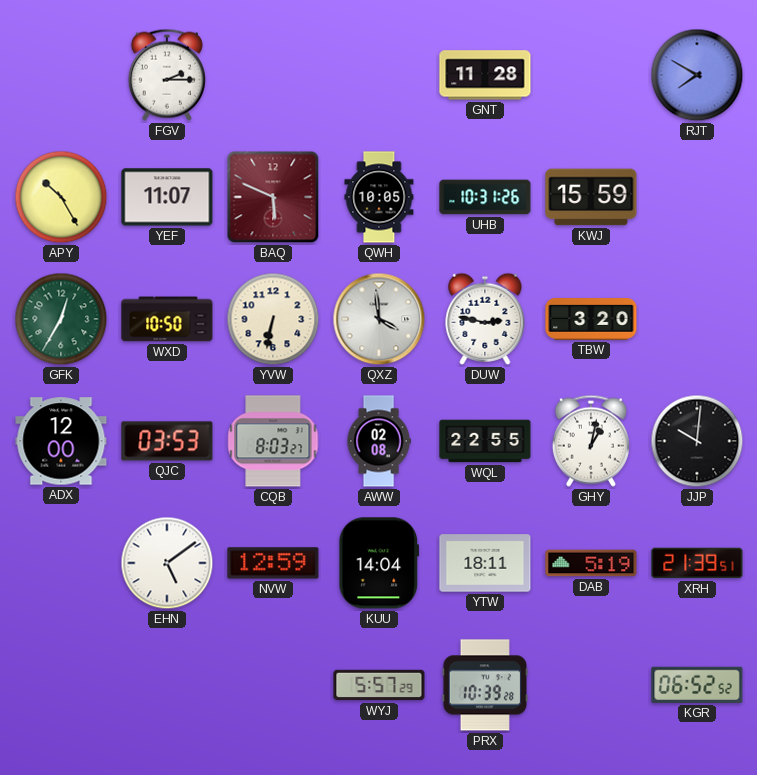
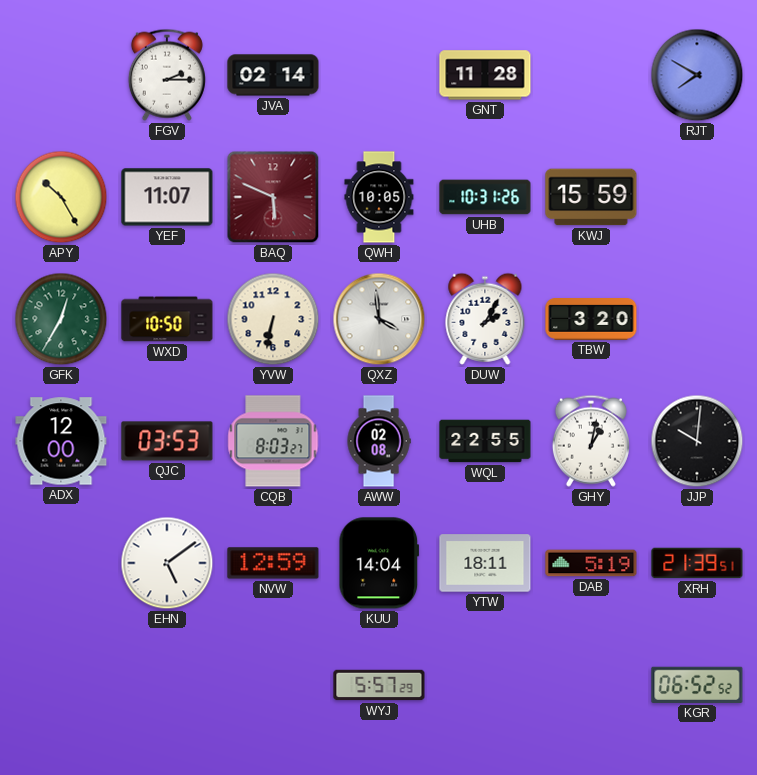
JVA: none -> 02:14
DUW: 2:47 -> 2:05
PRX: 10:39 -> none
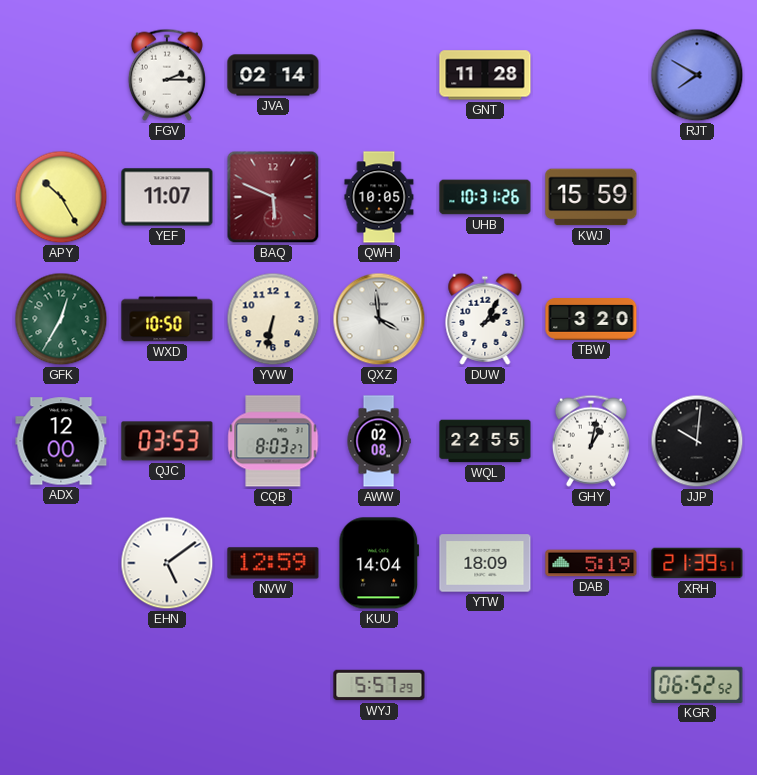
YTW: 18:11 -> 18:09
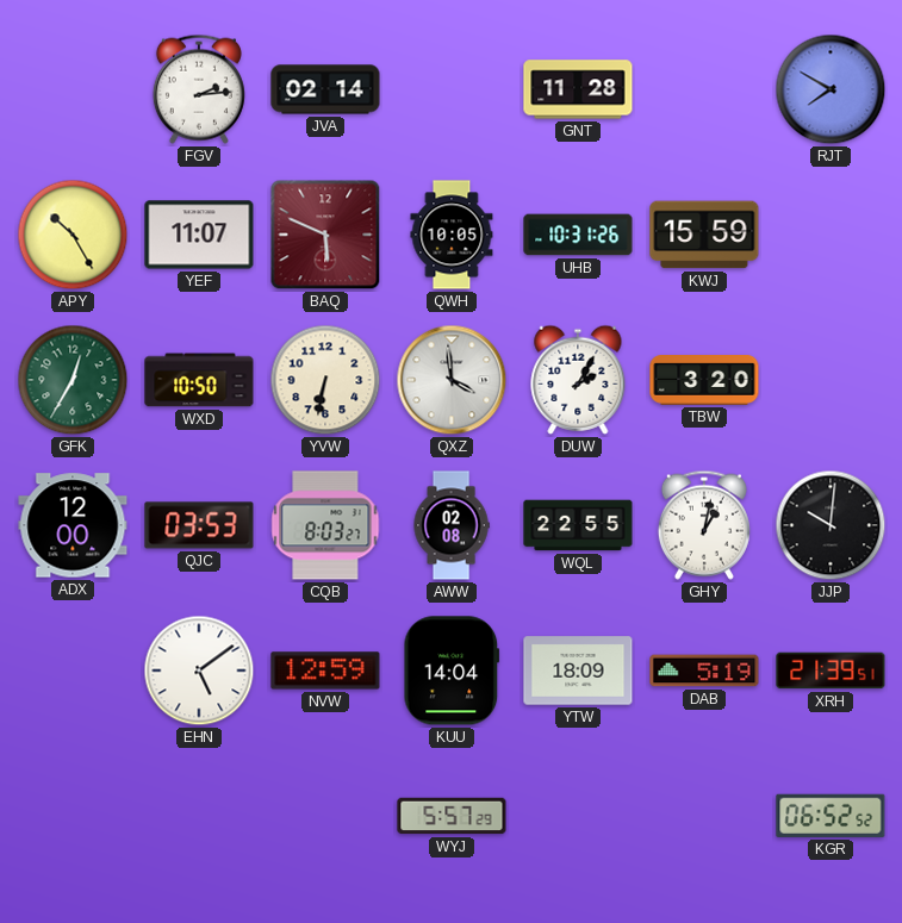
FGV: 2:15 -> 2:14
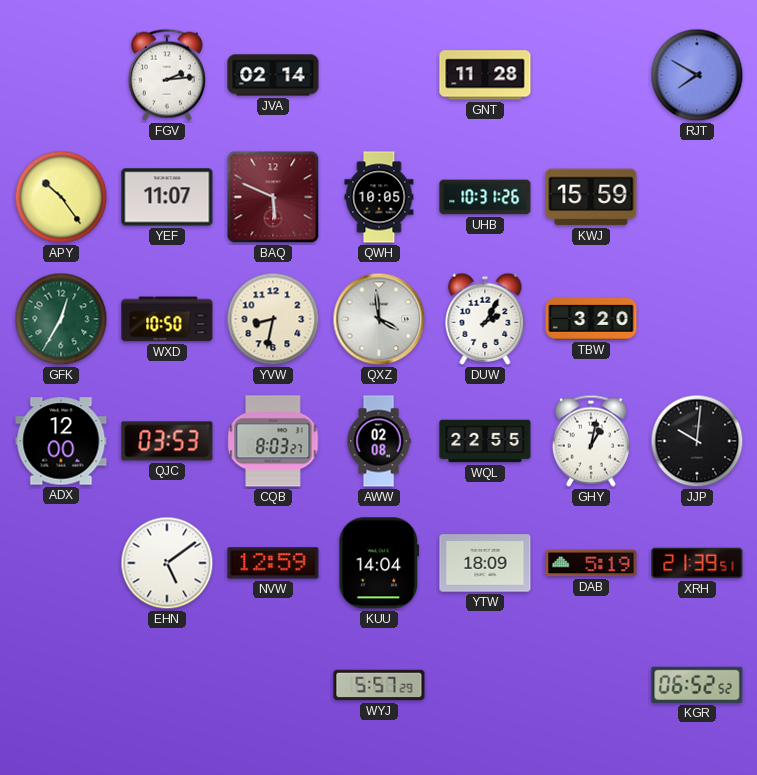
APY: 10:25 -> 10:24
YVW: 6:32 -> 8:32
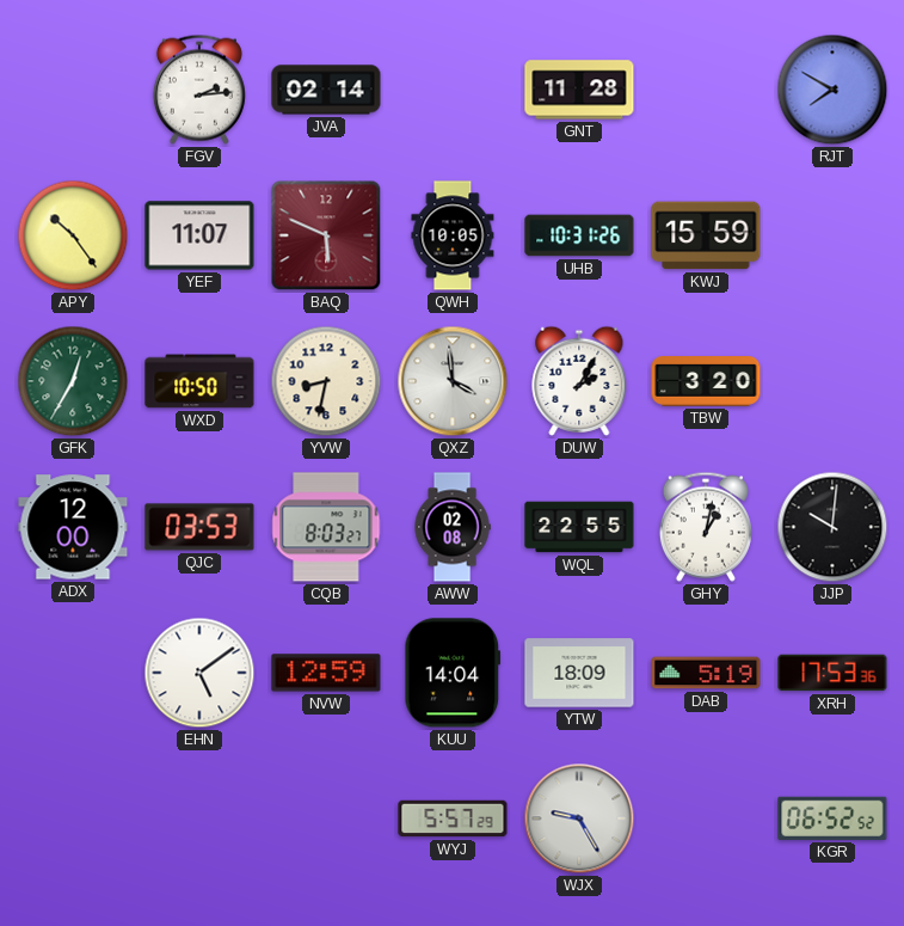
XRH: 21:39 -> 17:53
WJX: none -> 9:25
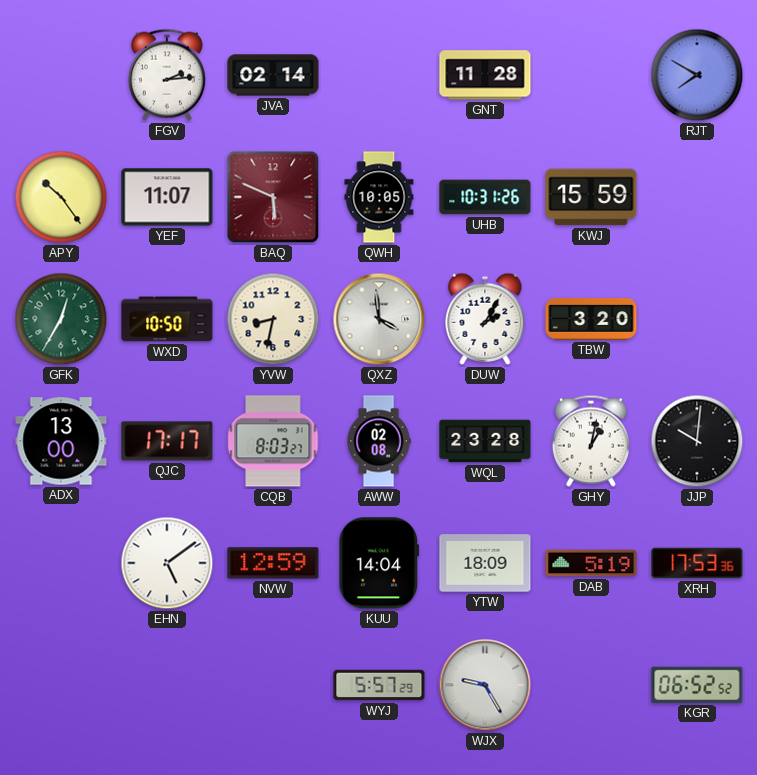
ADX: 12:00 -> 13:00
QJC: 03:53 -> 17:17
WQL: 22:55 -> 23:28
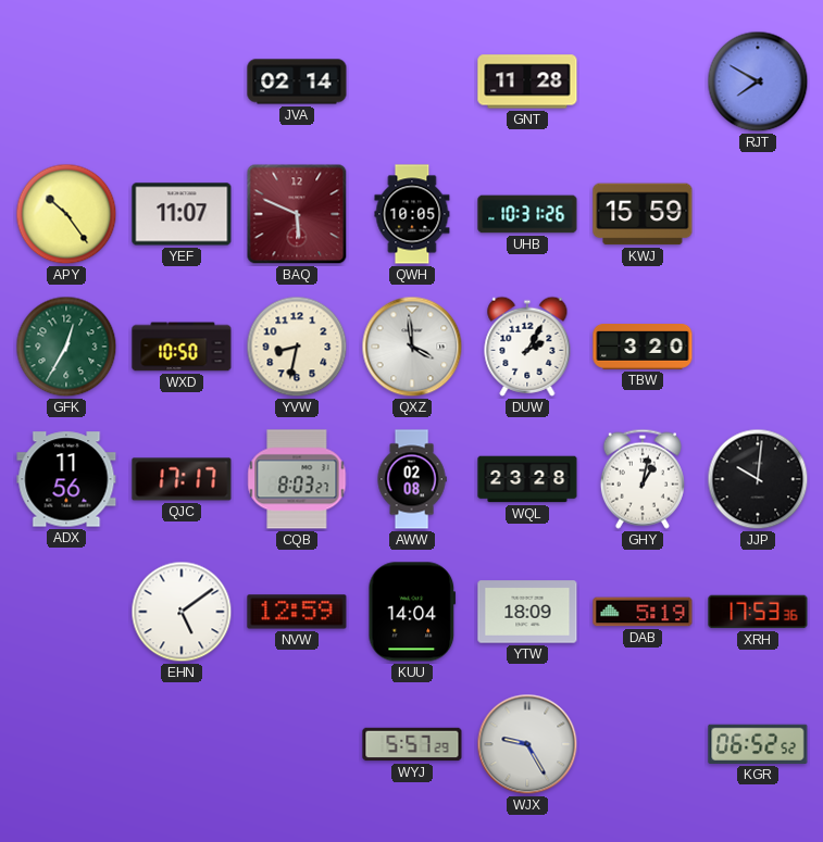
FGV: 2:14 -> none
ADX: 13:00 -> 11:56
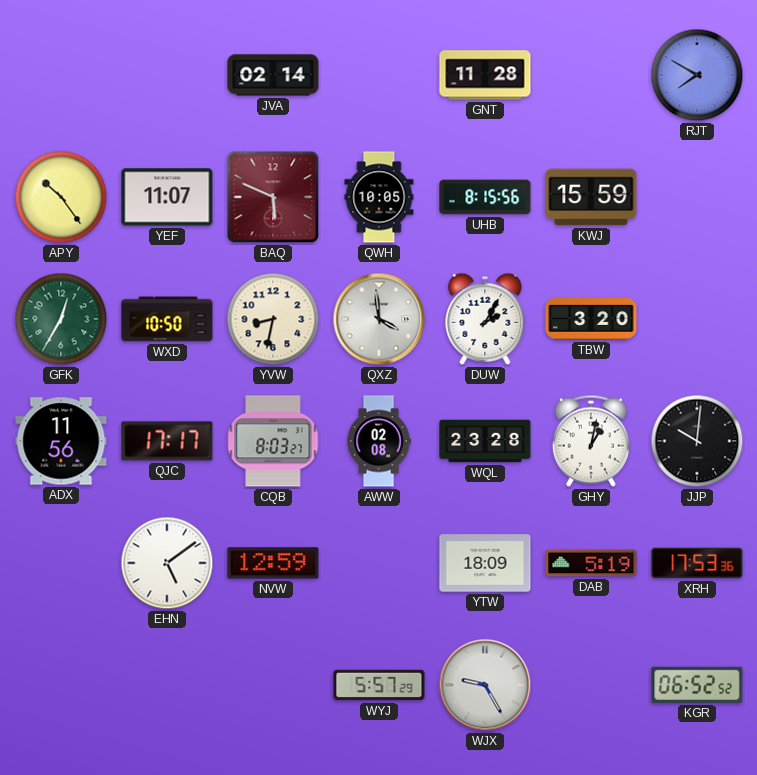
UHB: 10:31 -> 8:15
KUU: 14:04 -> none
